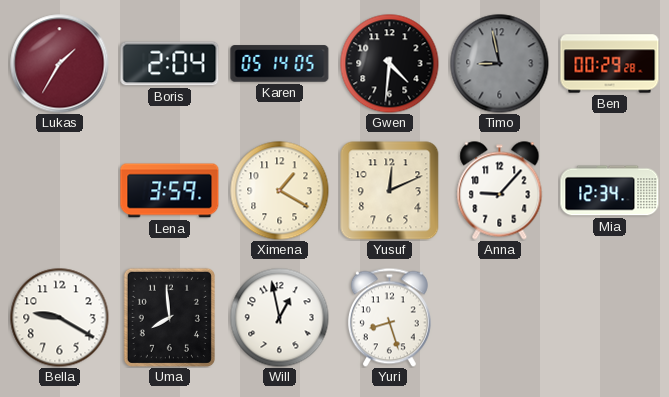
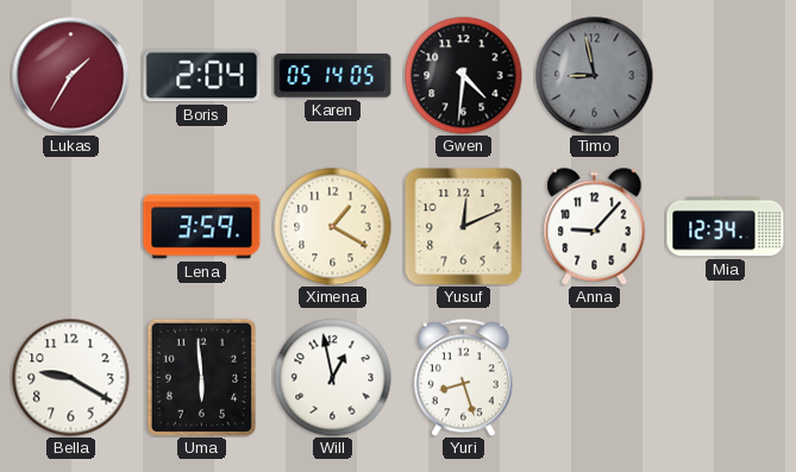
Ben: 00:29 -> none
Uma: 7:59 -> 5:59
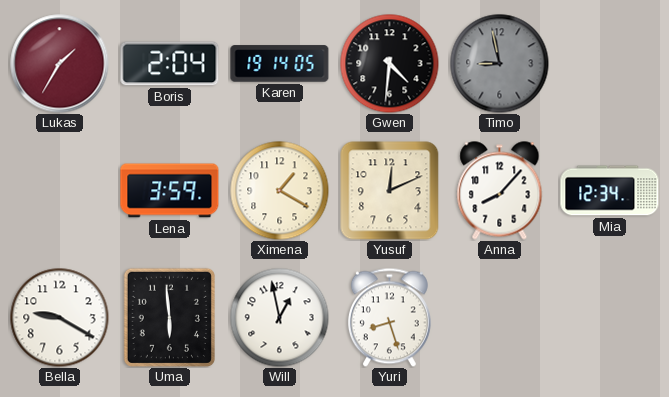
Karen: 05:14 -> 19:14
Anna: 9:07 -> 8:07
